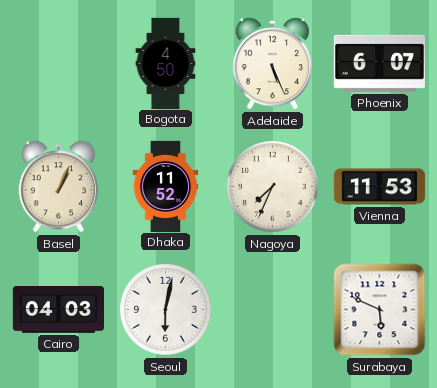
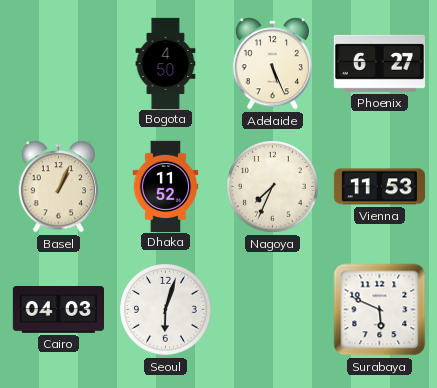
Phoenix: 6:07 -> 6:27
Seoul: 6:02 -> 6:03
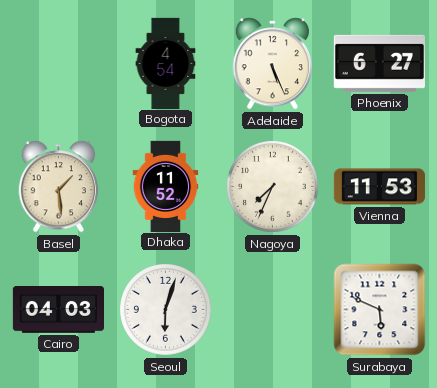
Bogota: 4:50 -> 4:54
Basel: 1:04 -> 1:29
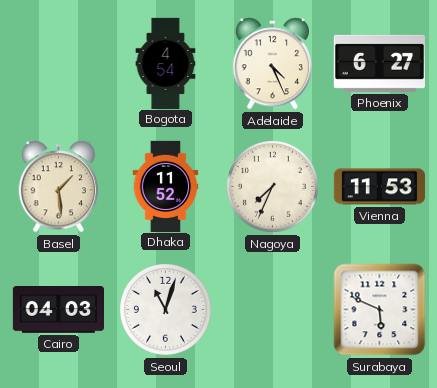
Adelaide: 5:26 -> 4:26
Seoul: 6:03 -> 11:03
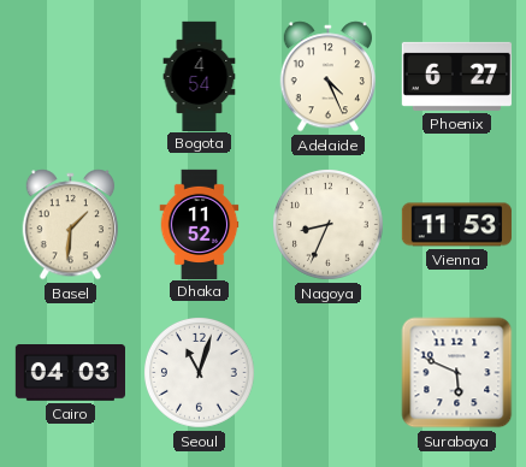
Basel: 1:29 -> 1:31
Nagoya: 7:34 -> 8:34
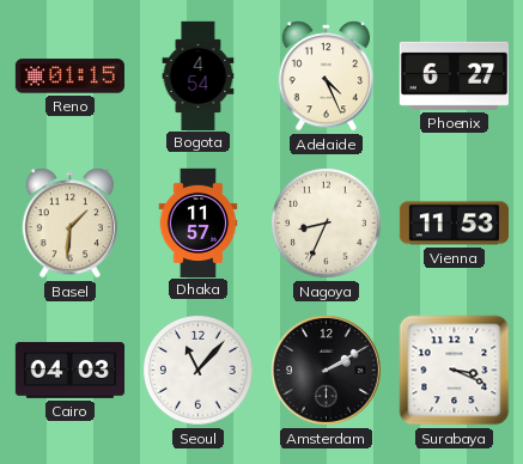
Reno: none -> 01:15
Dhaka: 11:52 -> 11:57
Seoul: 11:03 -> 11:07
Amsterdam: none -> 2:10
Surabaya: 5:49 -> 3:19
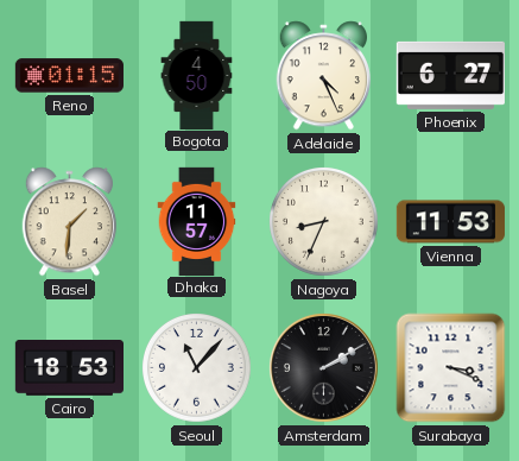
Bogota: 4:54 -> 4:50
Cairo: 04:03 -> 18:53
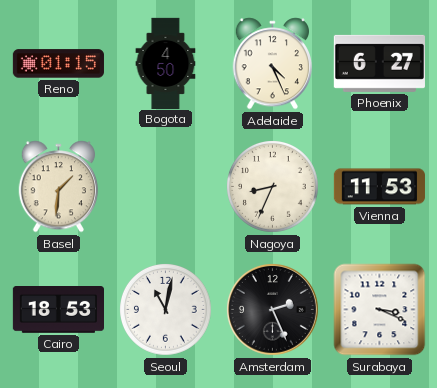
Dhaka: 11:57 -> none
Seoul: 11:07 -> 11:02
Amsterdam: 2:10 -> 2:26
